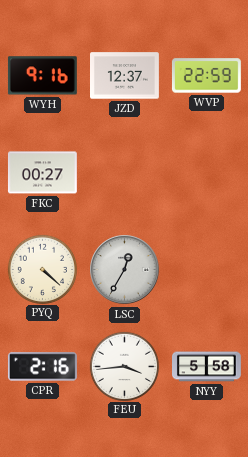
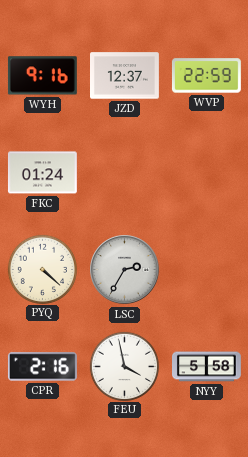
FKC: 00:27 -> 01:24
LSC: 12:35 -> 2:35
FEU: 3:44 -> 3:58
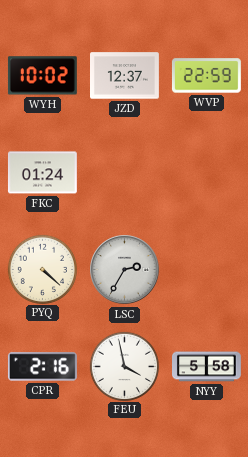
WYH: 9:16 -> 10:02
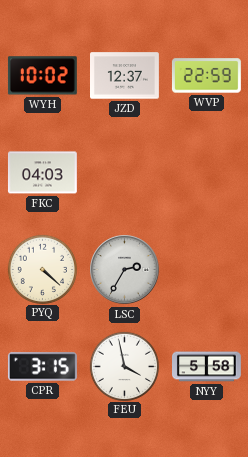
FKC: 01:24 -> 04:03
CPR: 2:16 -> 3:15
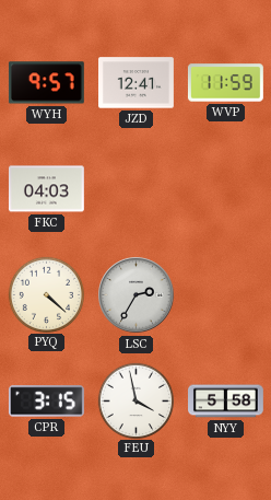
WYH: 10:02 -> 9:57
JZD: 12:37 -> 12:41
WVP: 22:59 -> 11:59
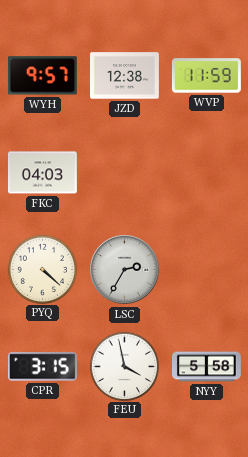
JZD: 12:41 -> 12:38
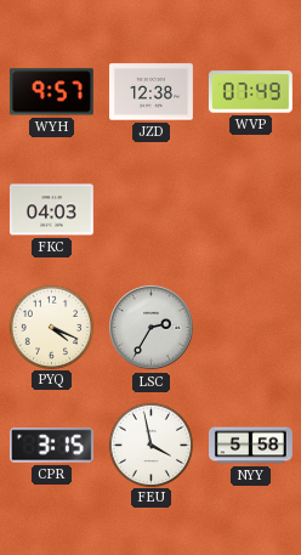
WVP: 11:59 -> 07:49
PYQ: 4:22 -> 4:19
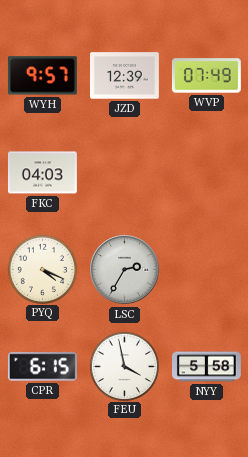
JZD: 12:38 -> 12:39
CPR: 3:15 -> 6:15
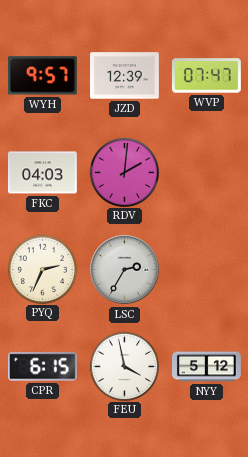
WVP: 07:49 -> 07:47
RDV: none -> 2:01
PYQ: 4:19 -> 2:34
NYY: 5:58 -> 5:12
